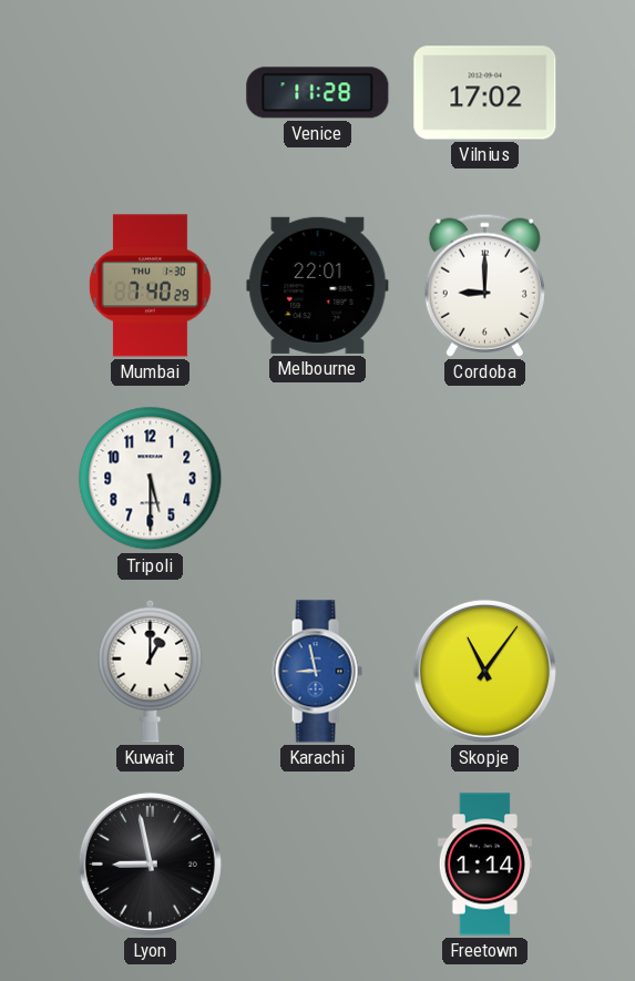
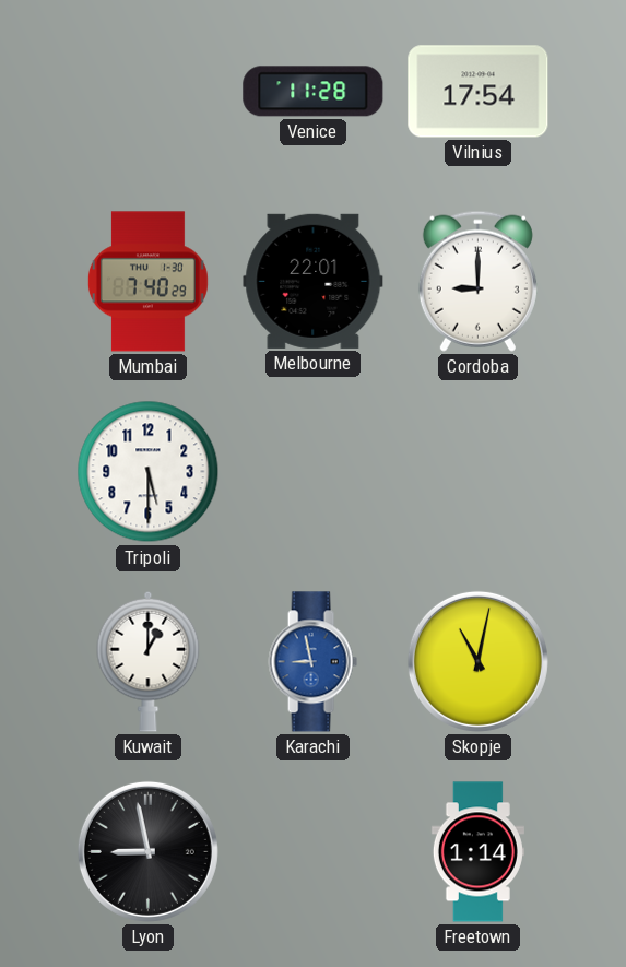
Vilnius: 17:02 -> 17:54
Skopje: 11:06 -> 11:02
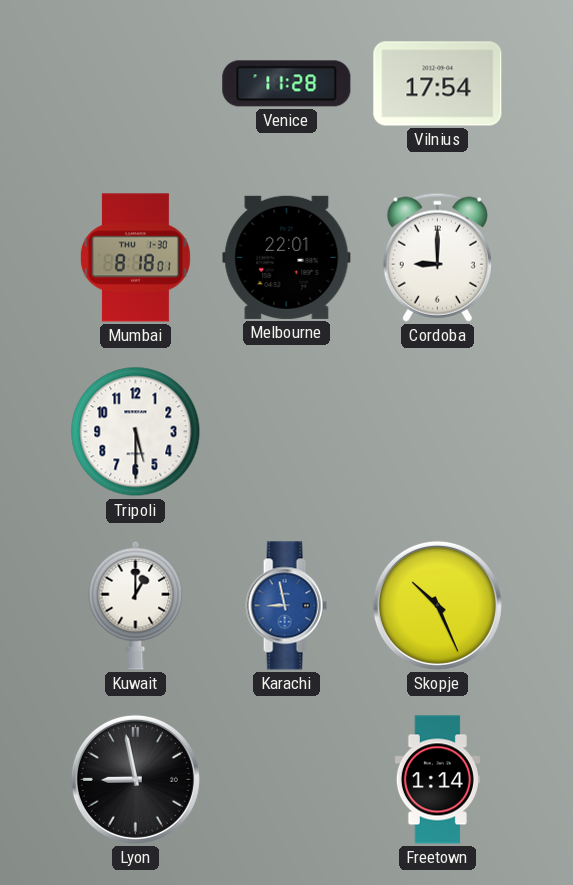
Mumbai: 7:40 -> 8:18
Skopje: 11:02 -> 10:26
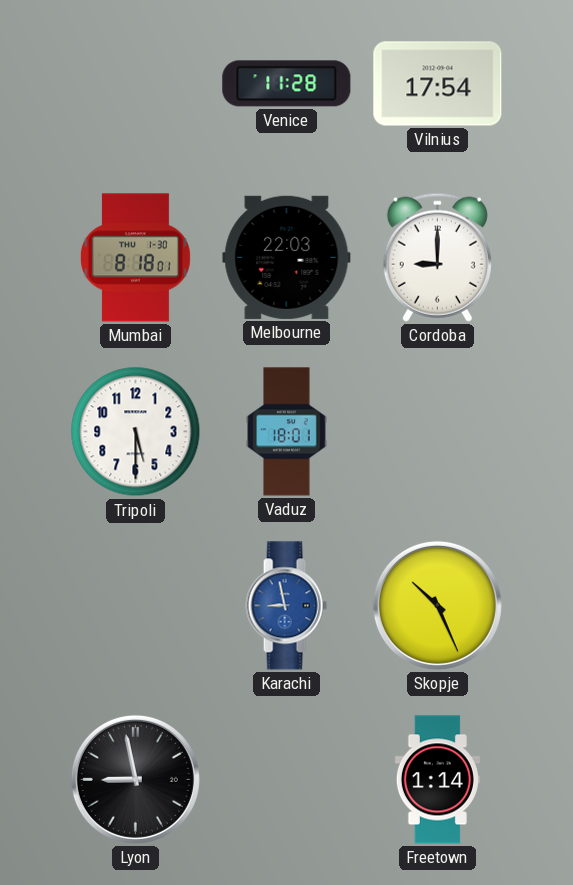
Melbourne: 22:01 -> 22:03
Vaduz: none -> 18:01
Kuwait: 1:00 -> none
